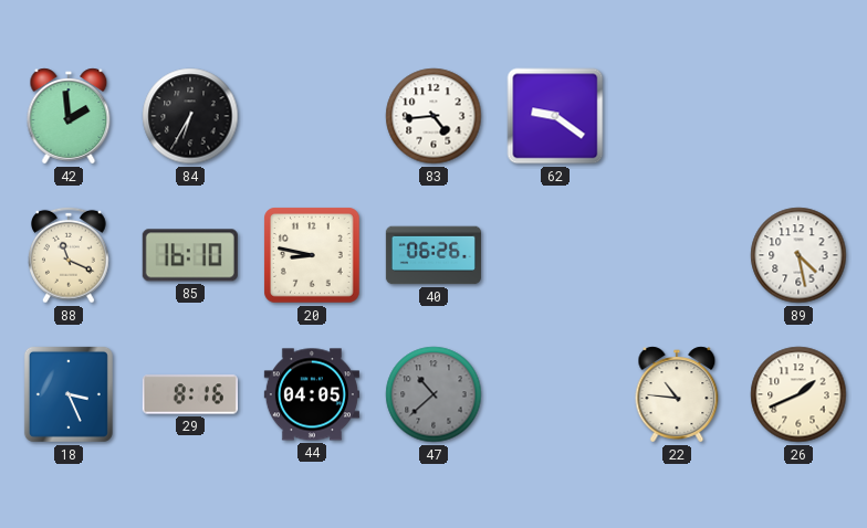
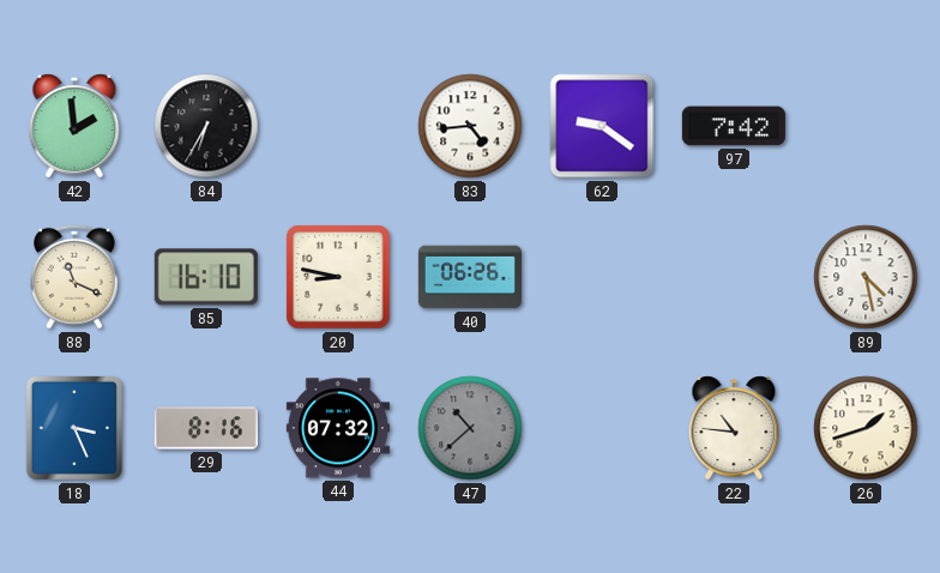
97: none -> 7:42
44: 04:05 -> 07:32
26: 1:41 -> 1:42
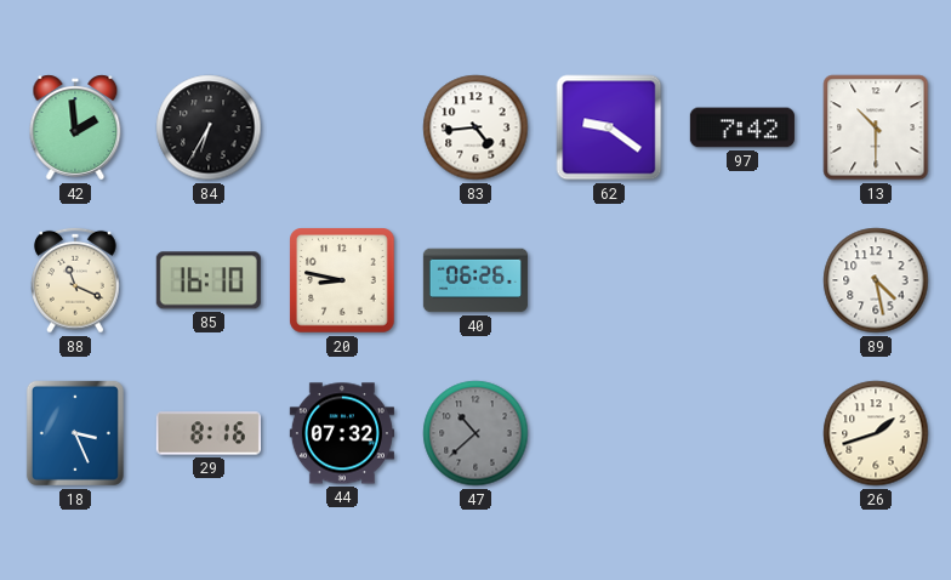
13: none -> 10:30
22: 10:46 -> none
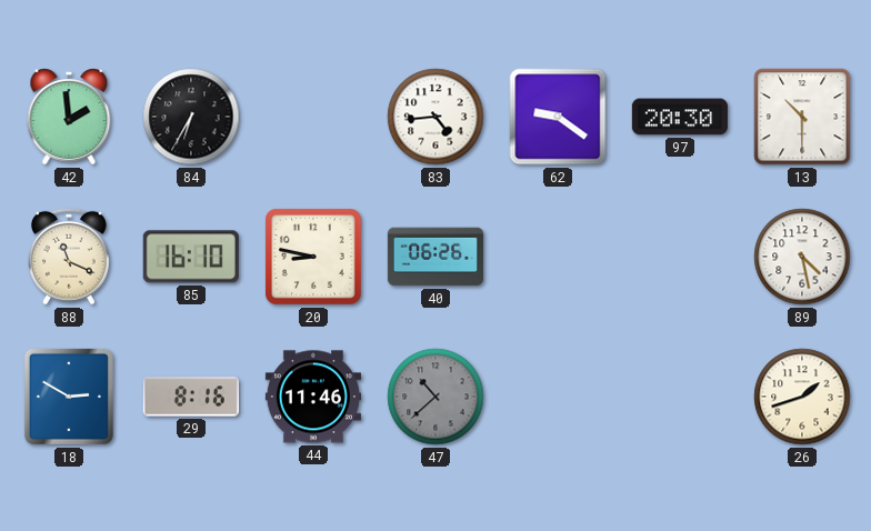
97: 7:42 -> 20:30
18: 3:26 -> 2:50
44: 07:32 -> 11:46
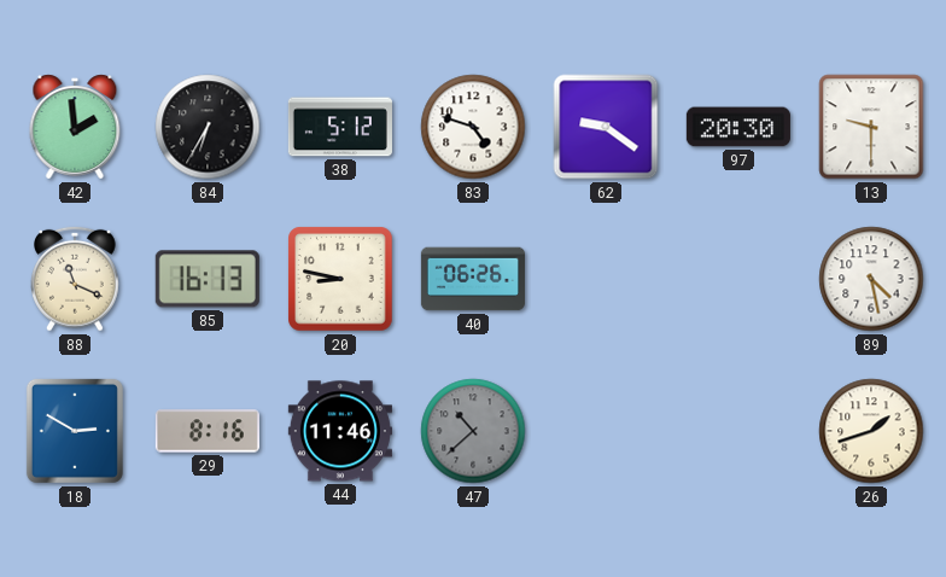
38: none -> 5:12
83: 4:44 -> 4:48
13: 10:30 -> 9:30
85: 16:10 -> 16:13
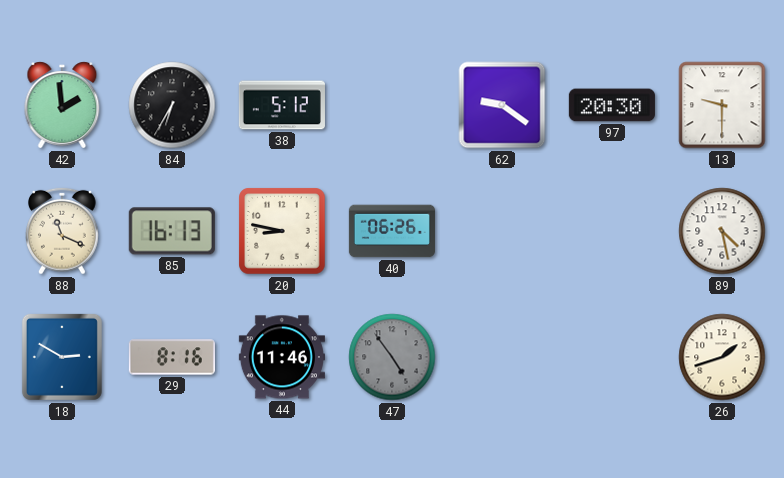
83: 4:48 -> none
47: 10:38 -> 4:54
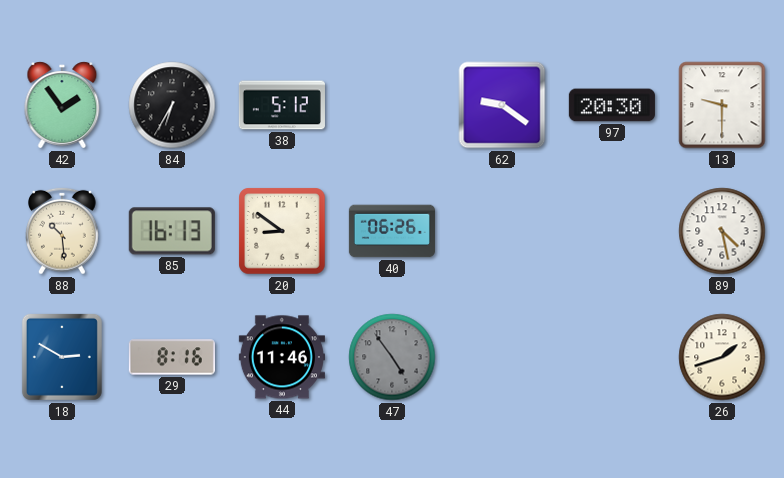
42: 1:59 -> 1:54
88: 11:19 -> 10:29
20: 8:47 -> 8:51
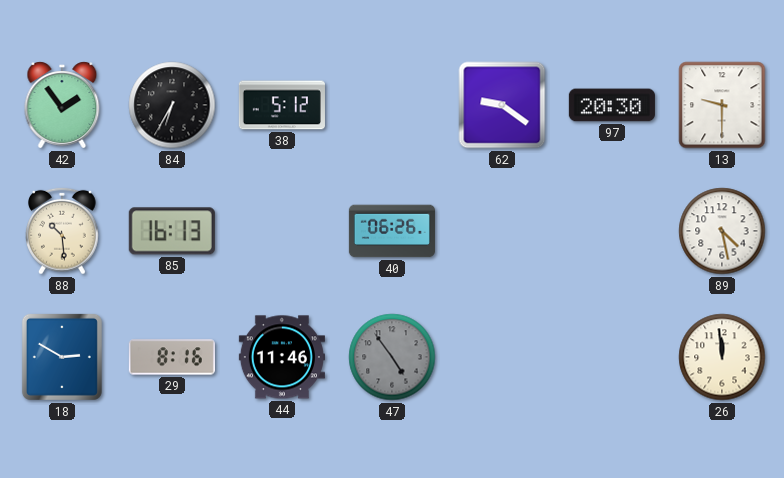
20: 8:51 -> none
26: 1:42 -> 11:59
